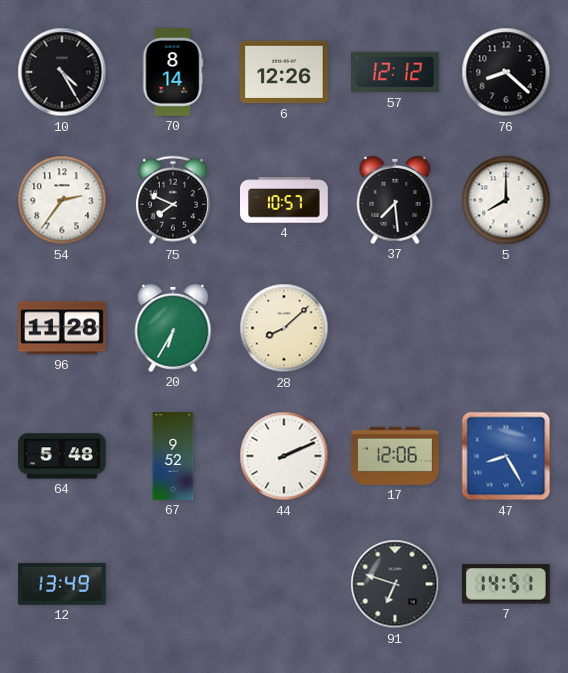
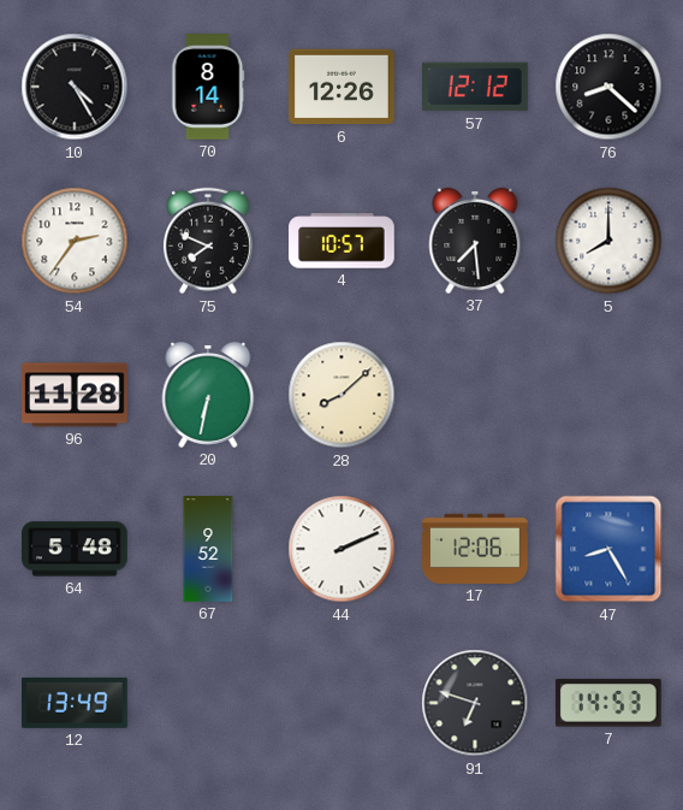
20: 6:35 -> 6:32
7: 14:51 -> 14:53
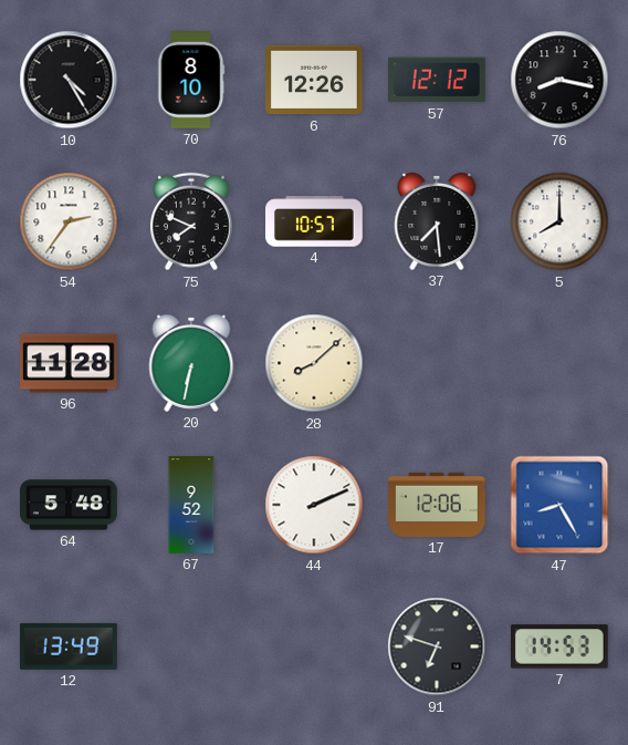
70: 8:14 -> 8:10
76: 8:22 -> 8:17
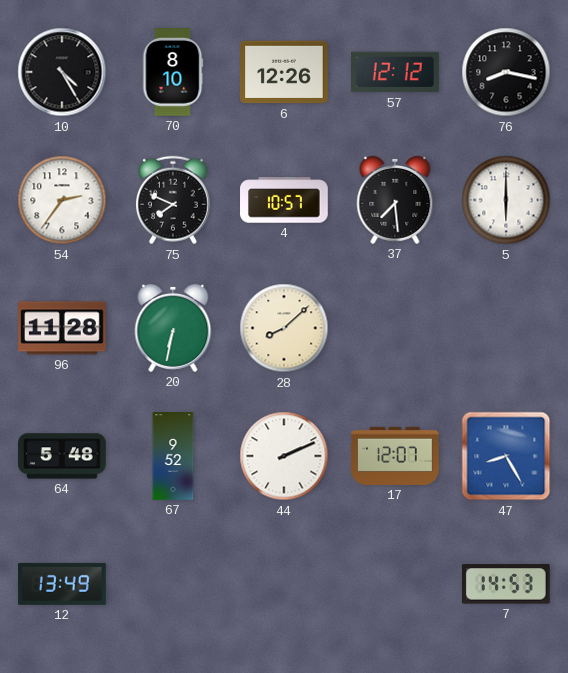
5: 8:00 -> 6:00
17: 12:06 -> 12:07
91: 6:48 -> none
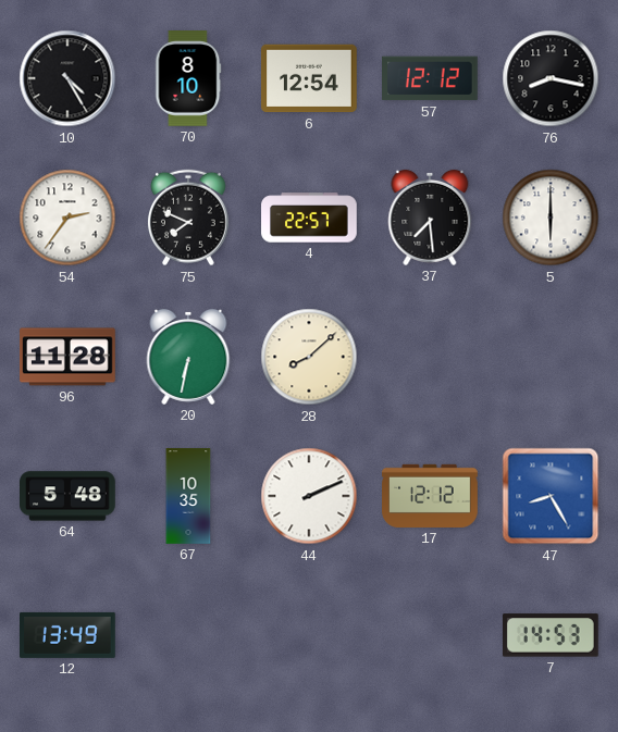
6: 12:26 -> 12:54
4: 10:57 -> 22:57
67: 9:52 -> 10:35
17: 12:07 -> 12:12
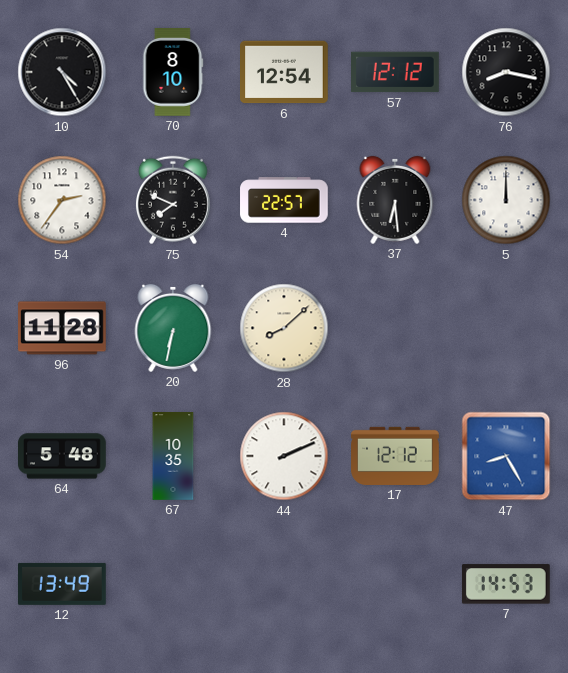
37: 7:29 -> 6:29
5: 6:00 -> 12:00
